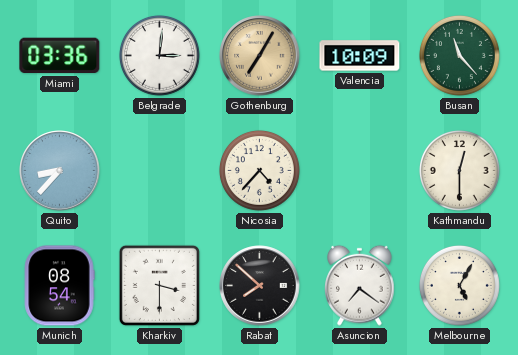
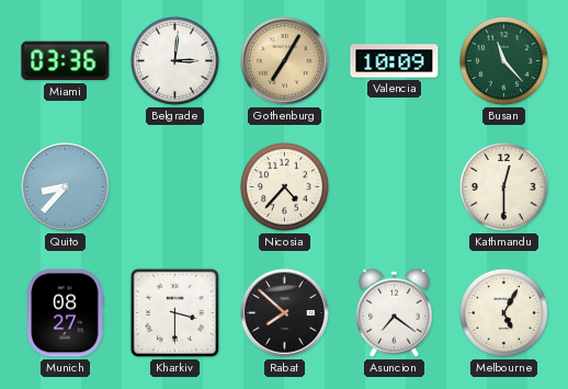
Munich: 08:54 -> 08:27
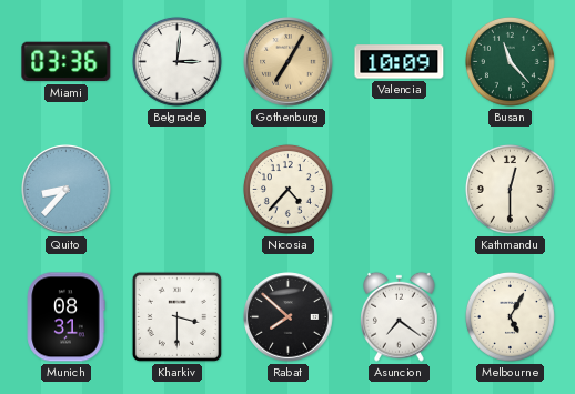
Munich: 08:27 -> 08:31
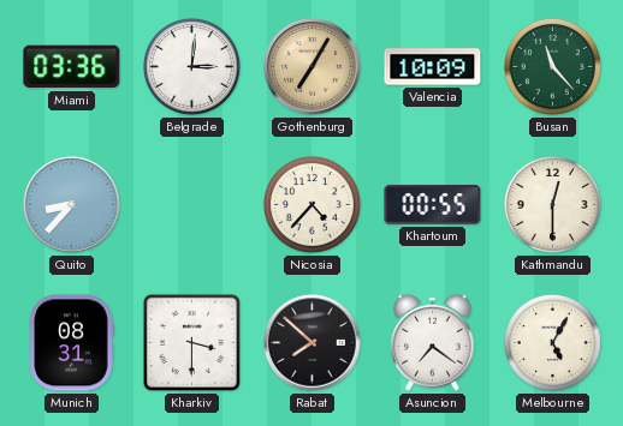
Khartoum: none -> 00:55
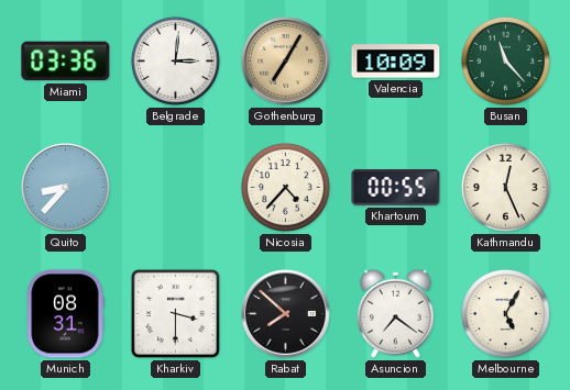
Kathmandu: 12:30 -> 12:26
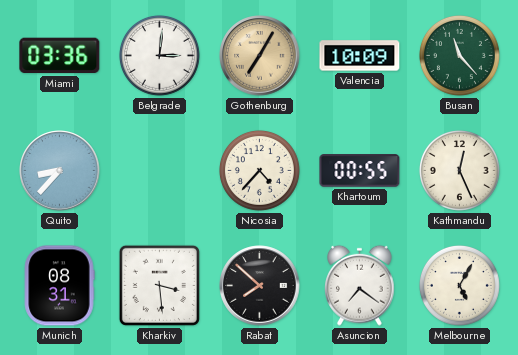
Kharkiv: 3:30 -> 3:29
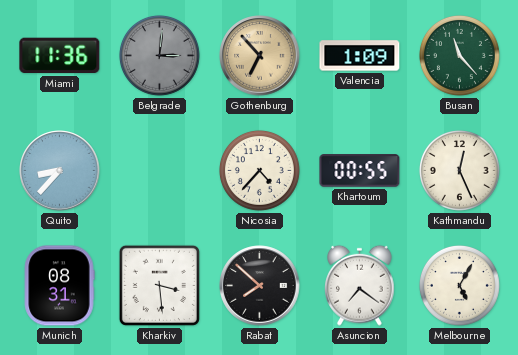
Miami: 03:36 -> 11:36
Belgrade dial: white -> grey
Gothenburg: 7:05 -> 6:53
Valencia: 10:09 -> 1:09
